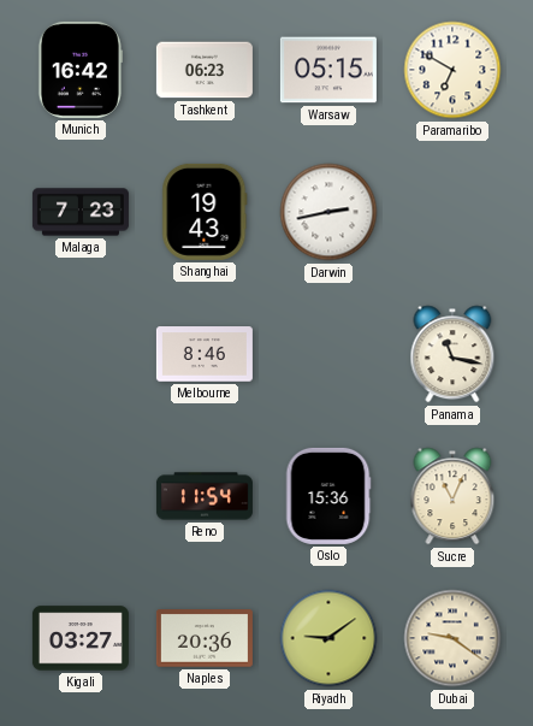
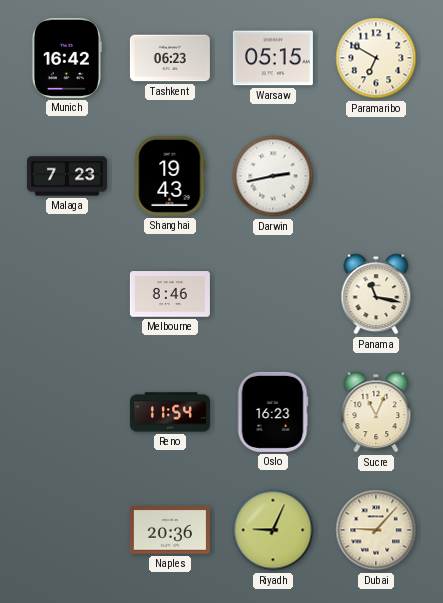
Oslo: 15:36 -> 16:23
Kigali: 03:27 -> none
Riyadh: 9:09 -> 9:04
Dubai: 9:21 -> 9:07
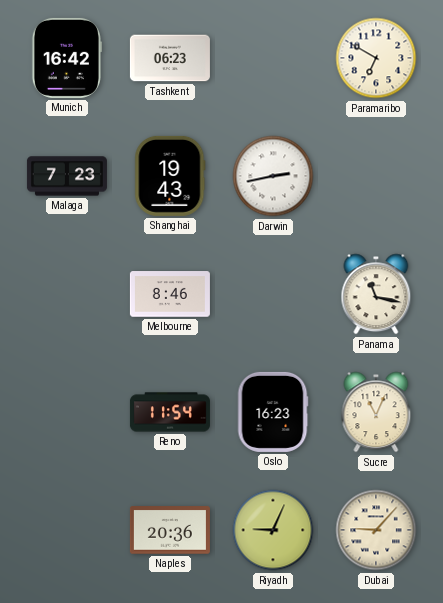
Warsaw: 05:15 -> none
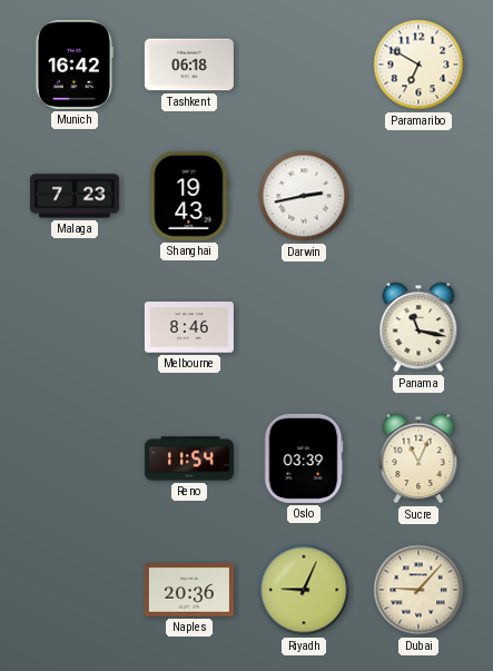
Tashkent: 06:23 -> 06:18
Oslo: 16:23 -> 03:39
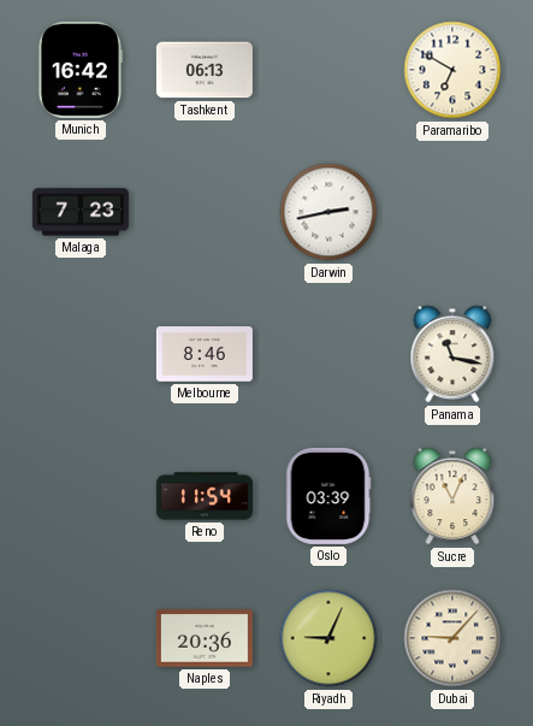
Tashkent: 06:18 -> 06:13
Shanghai: 19:43 -> none
